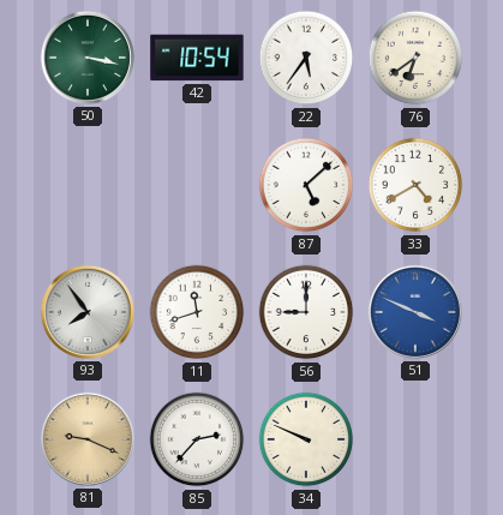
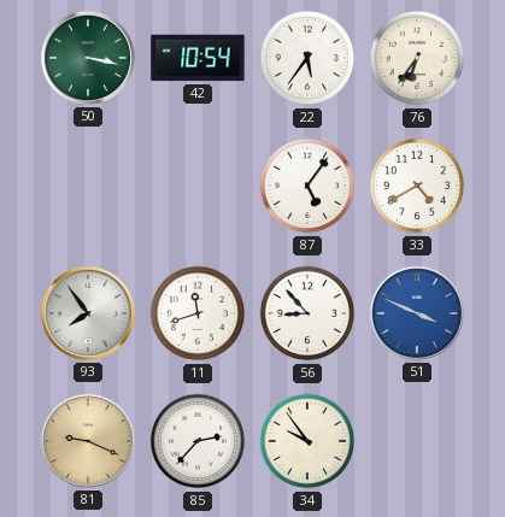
76: 6:39 -> 6:36
87: 5:08 -> 5:06
56: 9:00 -> 8:53
34: 9:49 -> 9:54
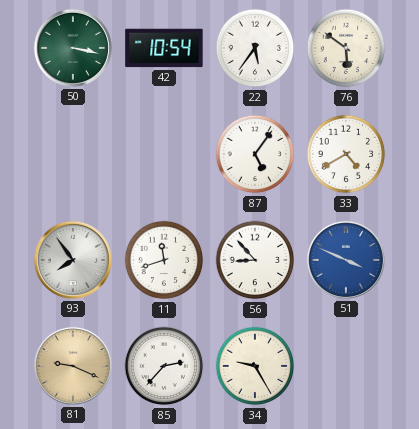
76: 6:36 -> 5:51
34: 9:54 -> 9:25
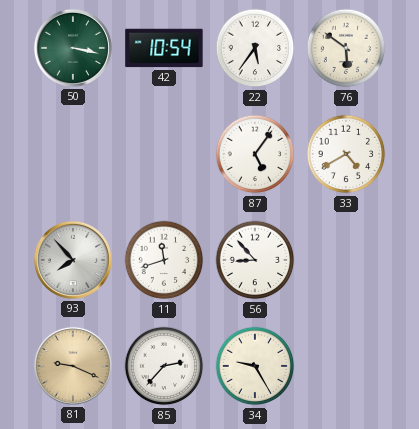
93: 7:54 -> 7:53
51: 3:49 -> none
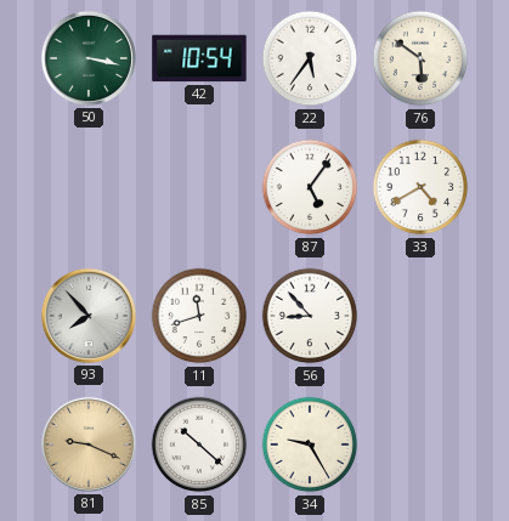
85: 2:37 -> 10:22
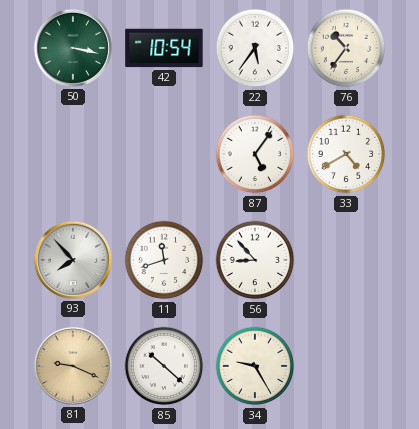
76: 5:51 -> 10:36
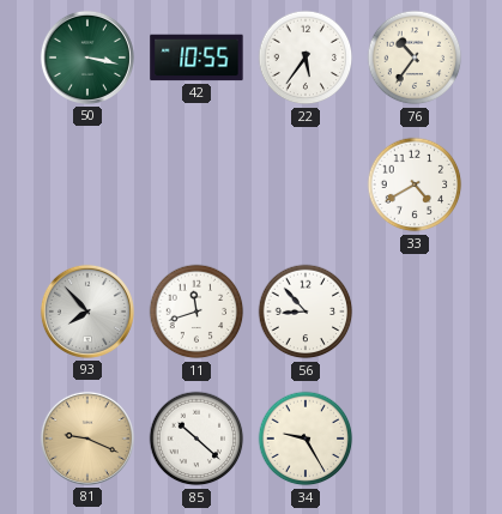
42: 10:54 -> 10:55
87: 5:06 -> none
